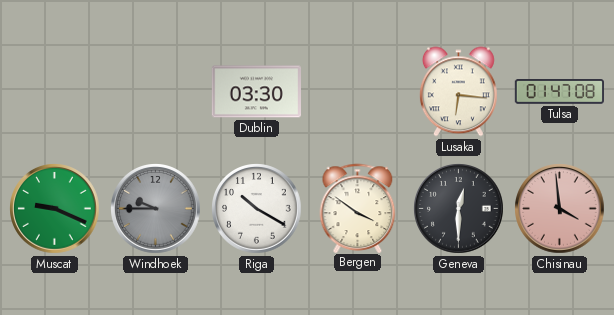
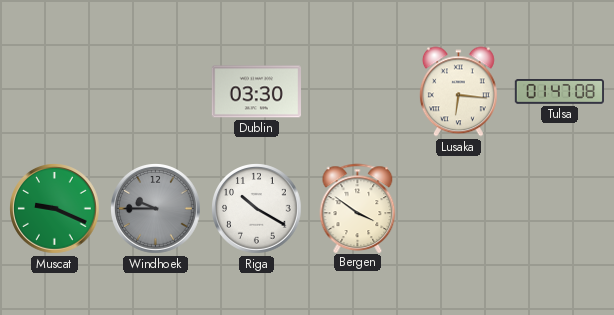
Geneva: 12:30 -> none
Chisinau: 3:59 -> none
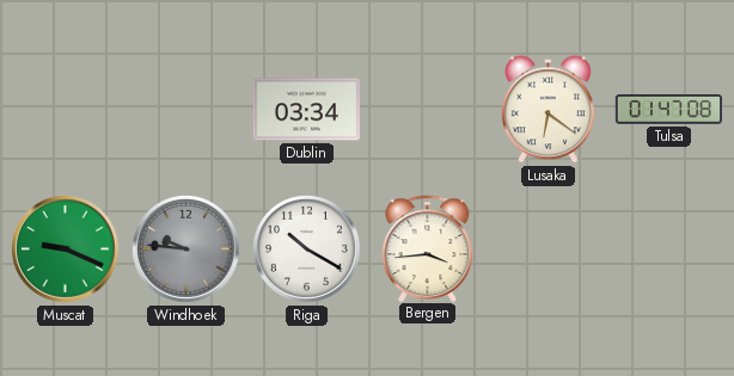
Dublin: 03:30 -> 03:34
Lusaka: 6:16 -> 6:21
Windhoek: 9:45 -> 9:46
Bergen: 3:51 -> 3:44
